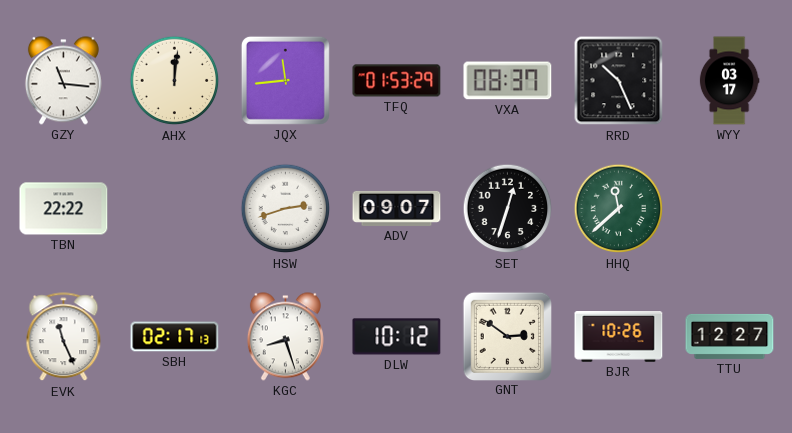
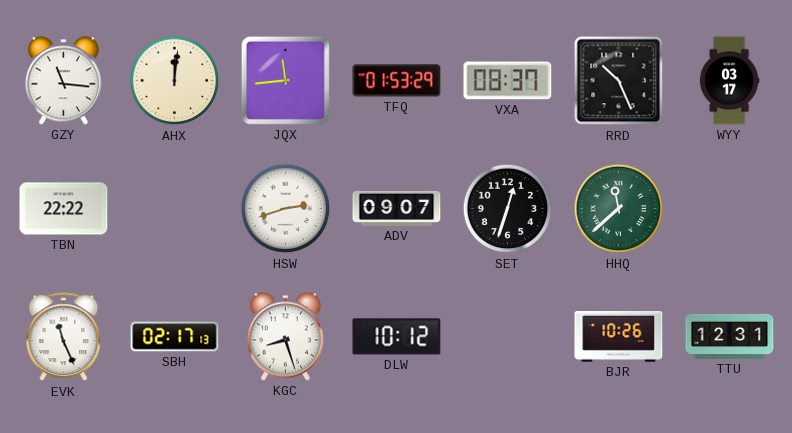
GNT: 2:51 -> none
TTU: 12:27 -> 12:31
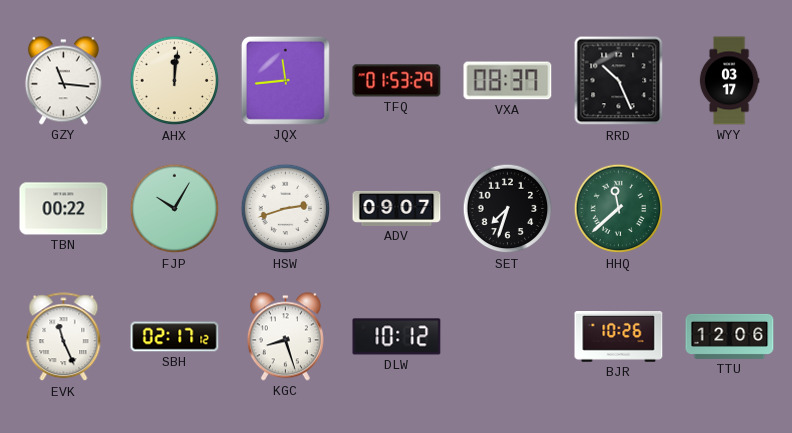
TBN: 22:22 -> 00:22
FJP: none -> 10:05
SET: 12:33 -> 7:33
SBH: 02:17:13 -> 02:17:12
TTU: 12:31 -> 12:06
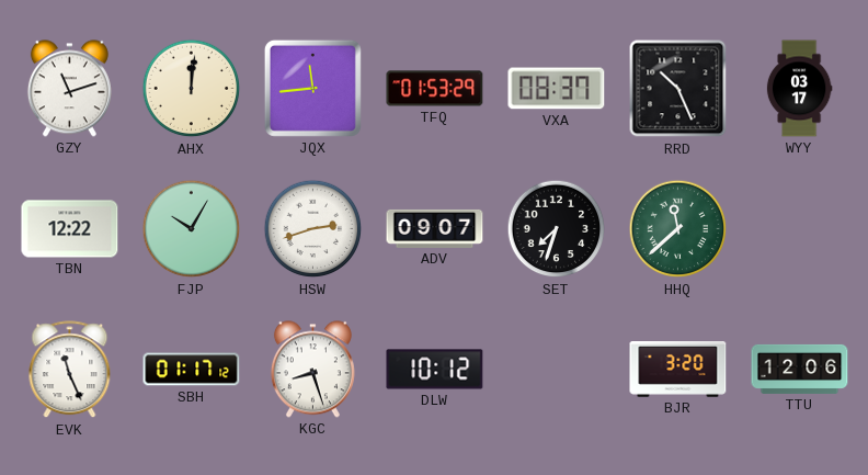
GZY: 11:16 -> 11:12
TBN: 00:22 -> 12:22
SBH: 02:17 -> 01:17
BJR: 10:26 -> 3:20
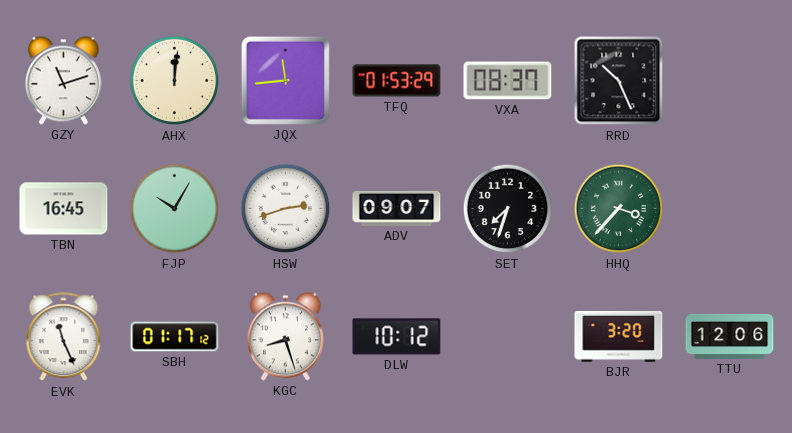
WYY: 03:17 -> none
TBN: 12:22 -> 16:45
HHQ: 11:38 -> 3:37
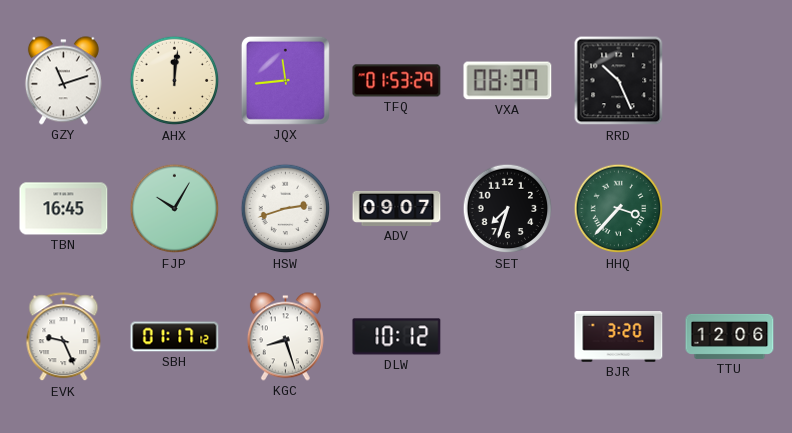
EVK: 11:26 -> 9:26
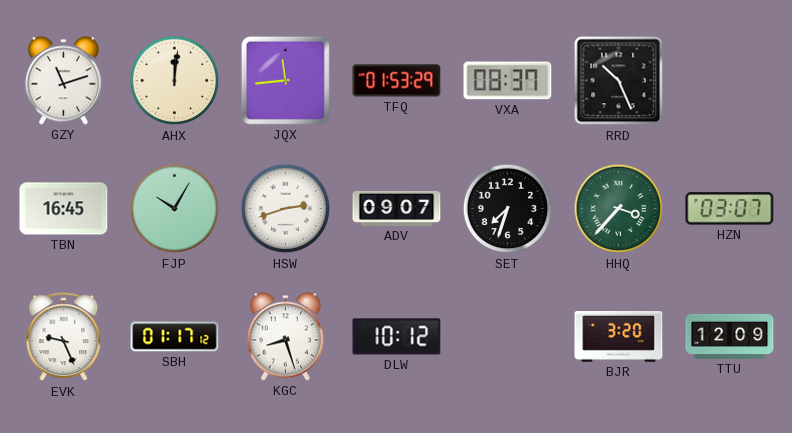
HZN: none -> 03:07
TTU: 12:06 -> 12:09
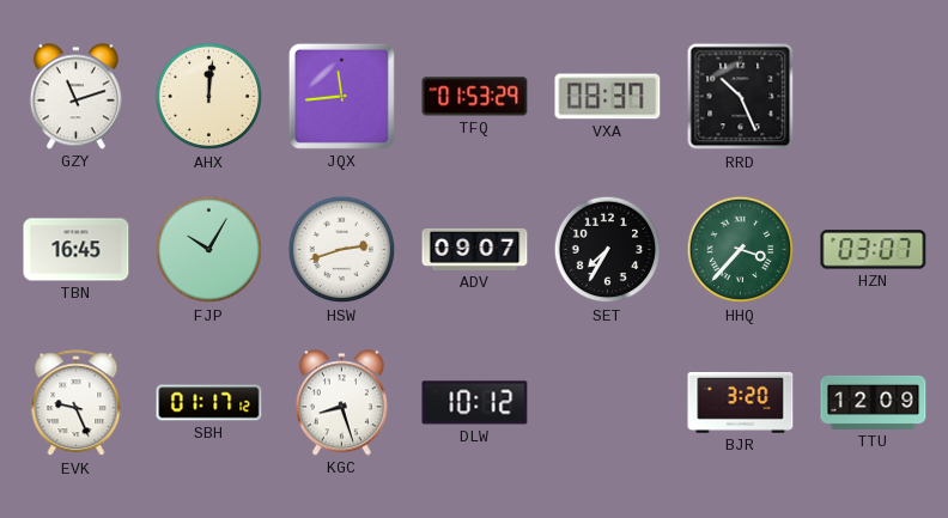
SET: 7:33 -> 7:35
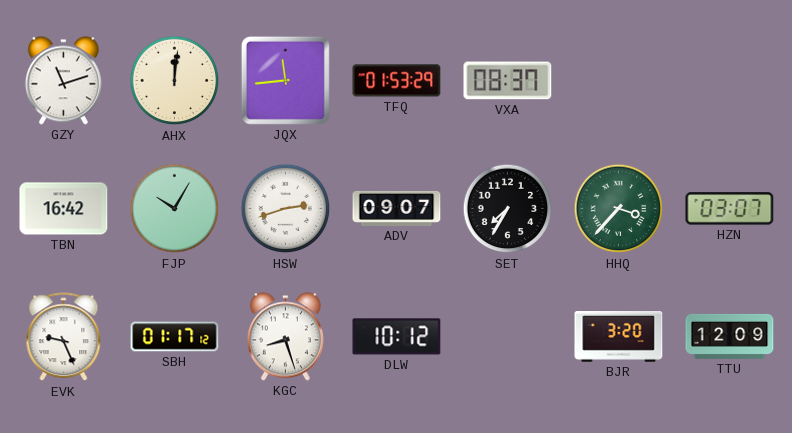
RRD: 10:26 -> none
TBN: 16:45 -> 16:42
